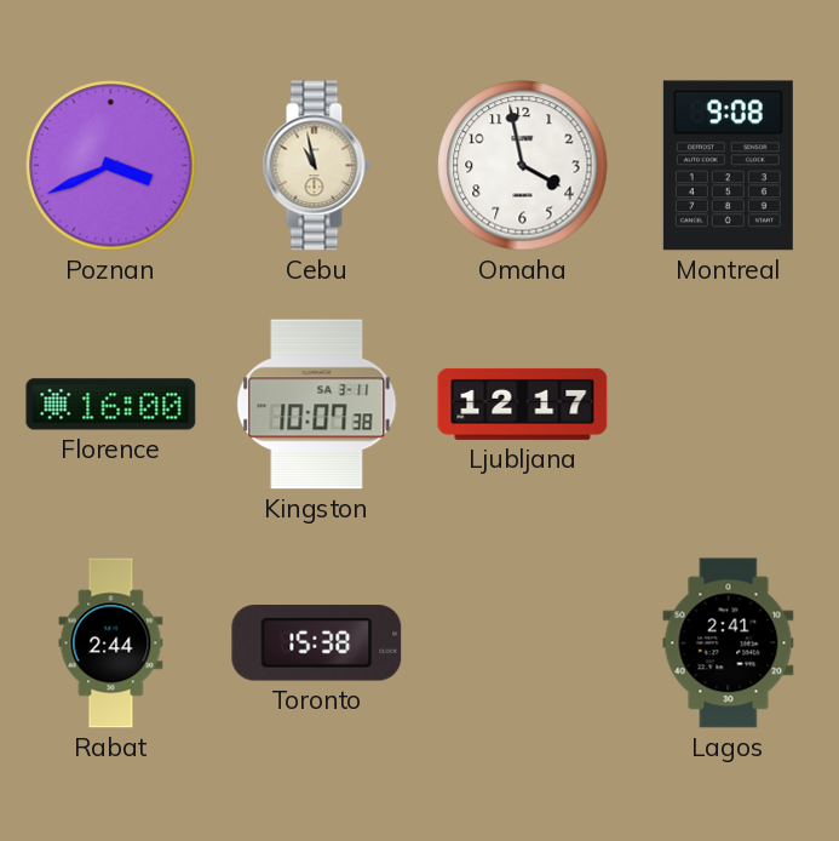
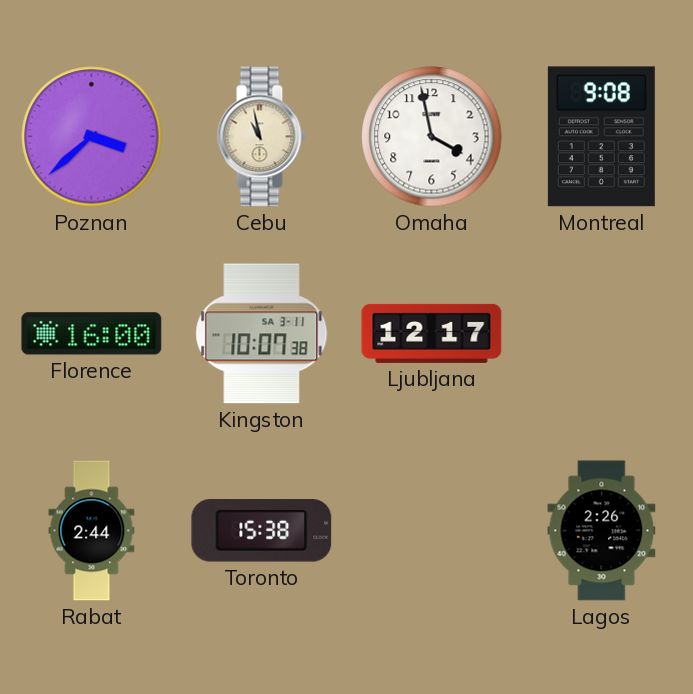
Poznan: 3:41 -> 3:38
Lagos: 2:41 -> 2:26
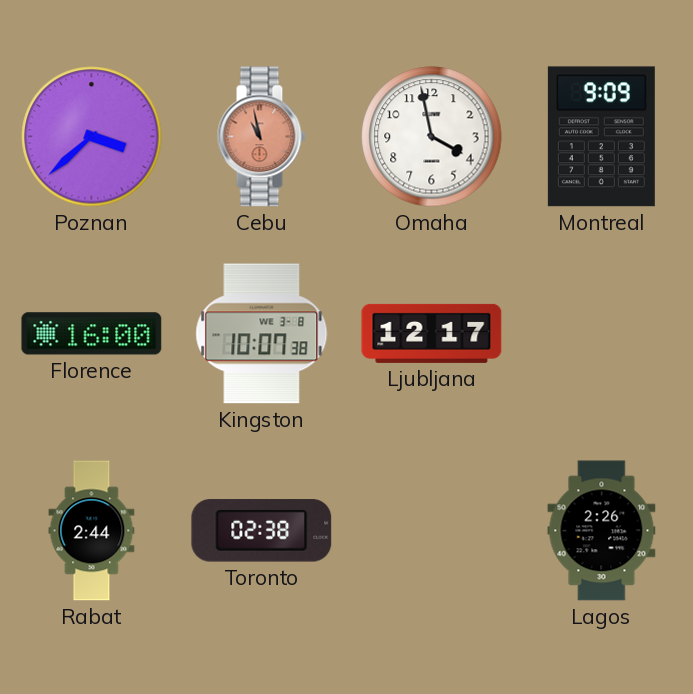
Cebu dial: cream -> salmon
Montreal: 9:08 -> 9:09
Kingston date: SA 3-11 -> WE 3-8
Toronto: 15:38 -> 02:38
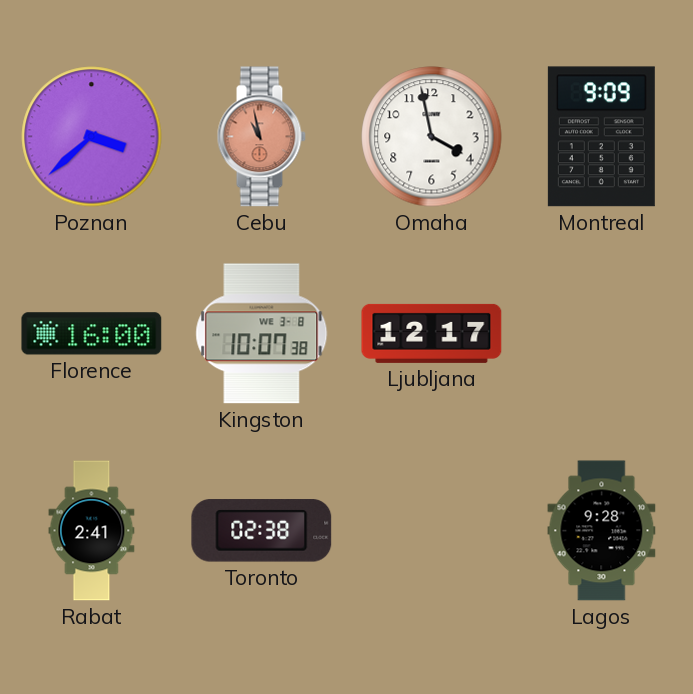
Rabat: 2:44 -> 2:41
Lagos: 2:26 -> 9:28
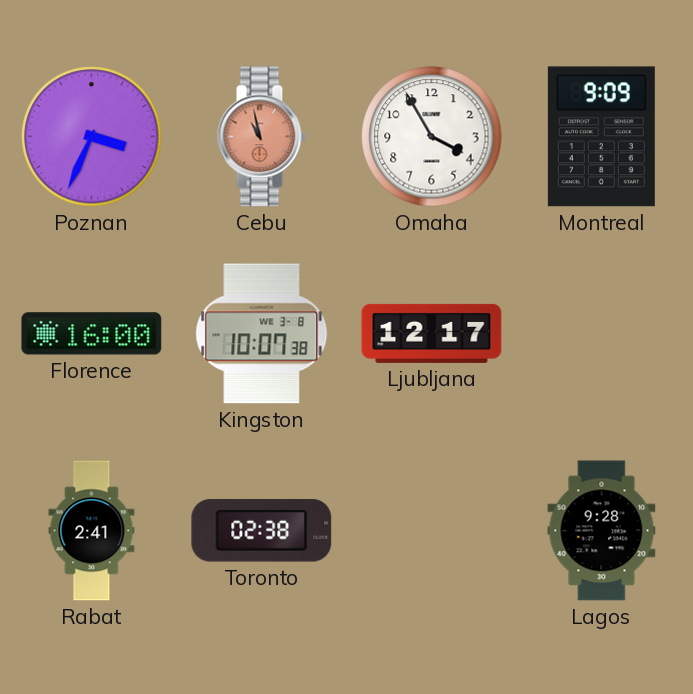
Poznan: 3:38 -> 3:34
Omaha: 3:58 -> 3:55
